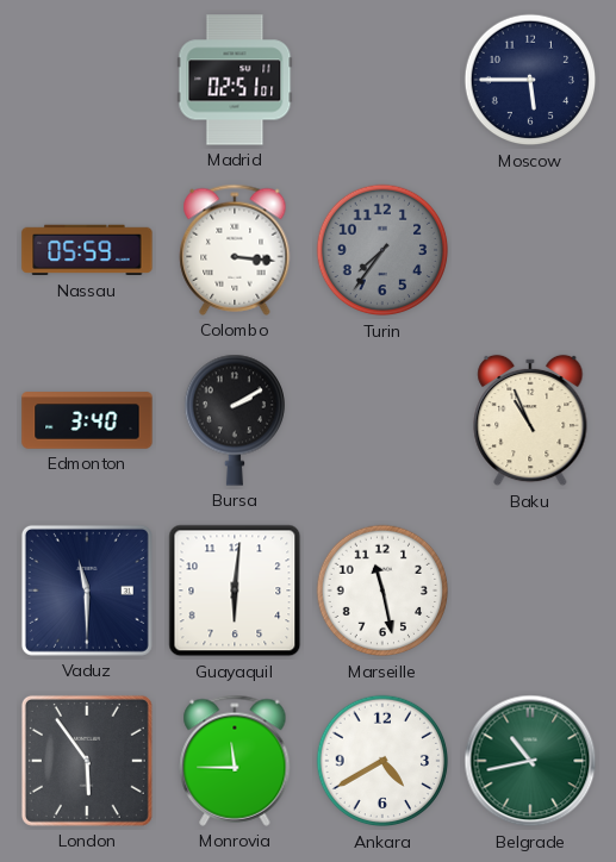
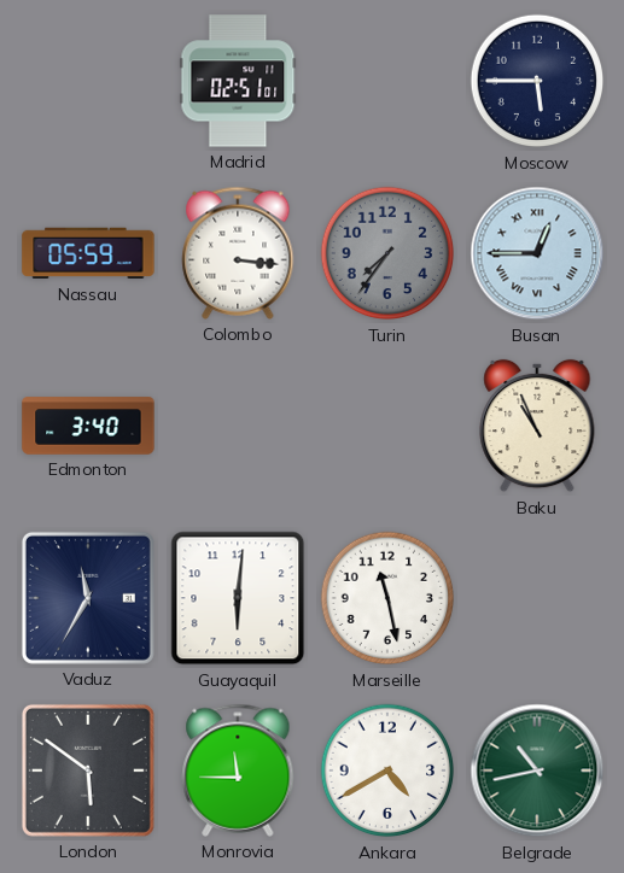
Busan: none -> 12:45
Bursa: 2:10 -> none
Vaduz: 11:30 -> 11:35
London: 5:54 -> 5:51
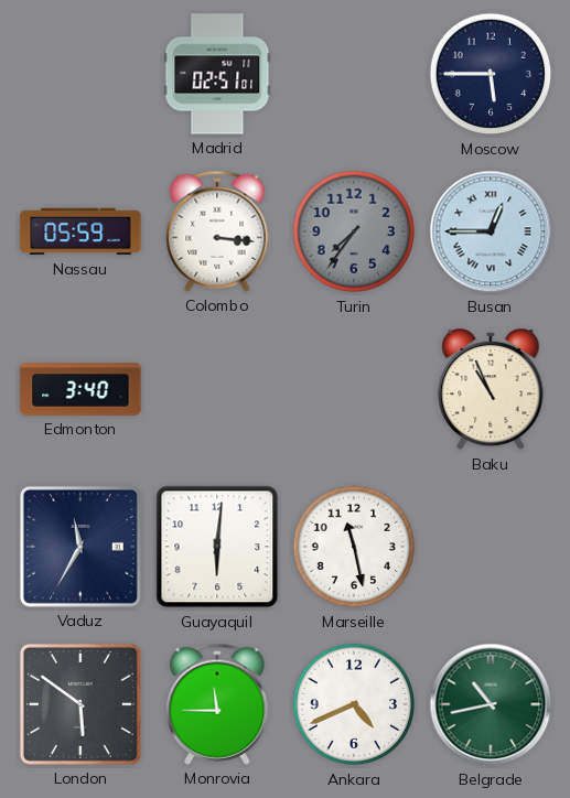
Ankara: 4:40 -> 4:41
